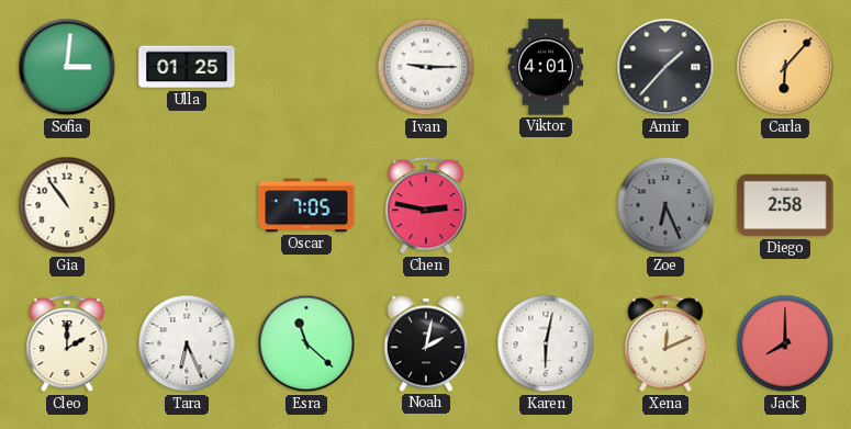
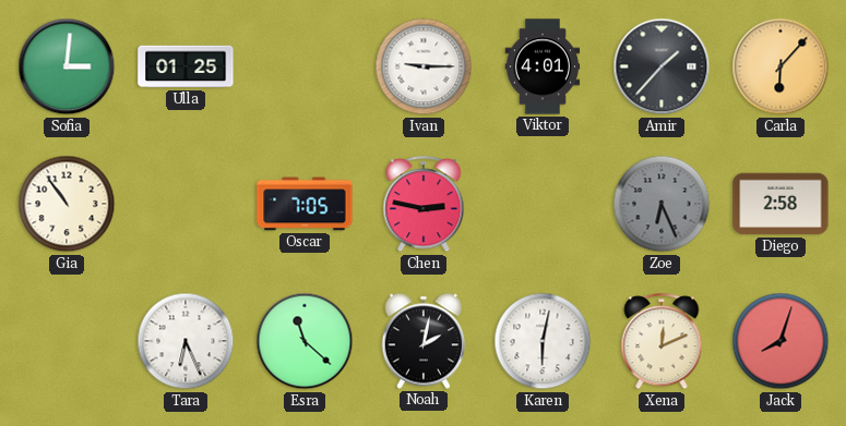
Cleo: 2:00 -> none
Jack: 8:00 -> 8:03
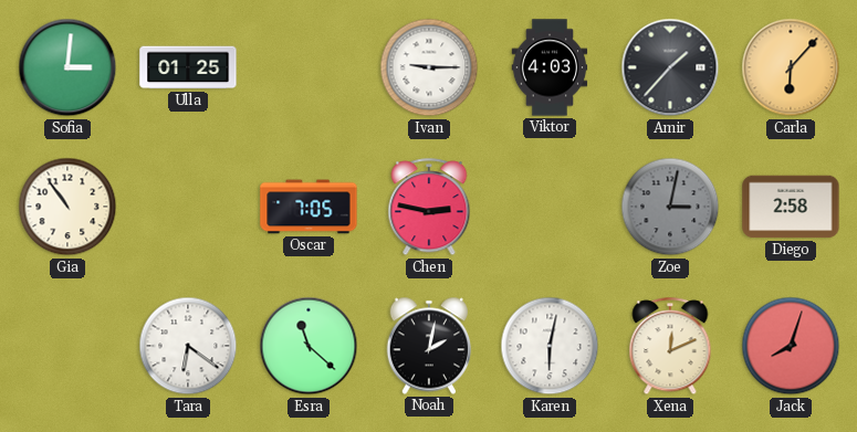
Viktor: 4:01 -> 4:03
Zoe: 6:26 -> 3:02
Tara: 6:26 -> 6:21
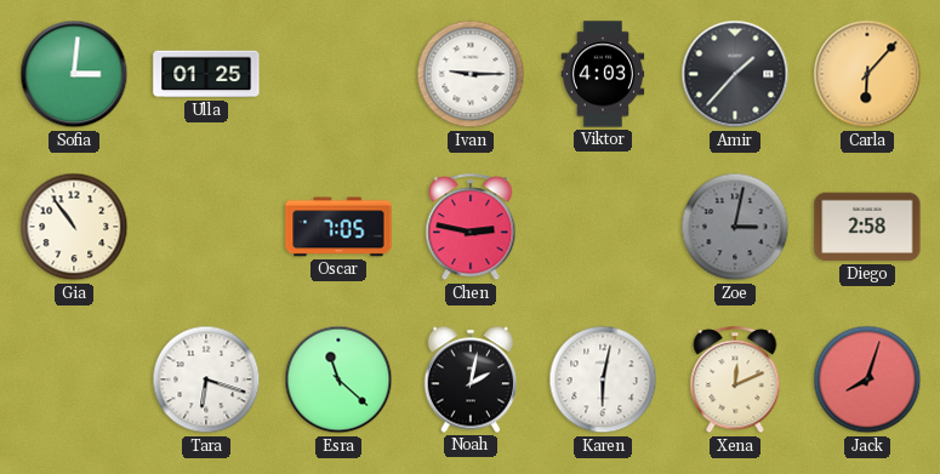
Tara: 6:21 -> 6:18
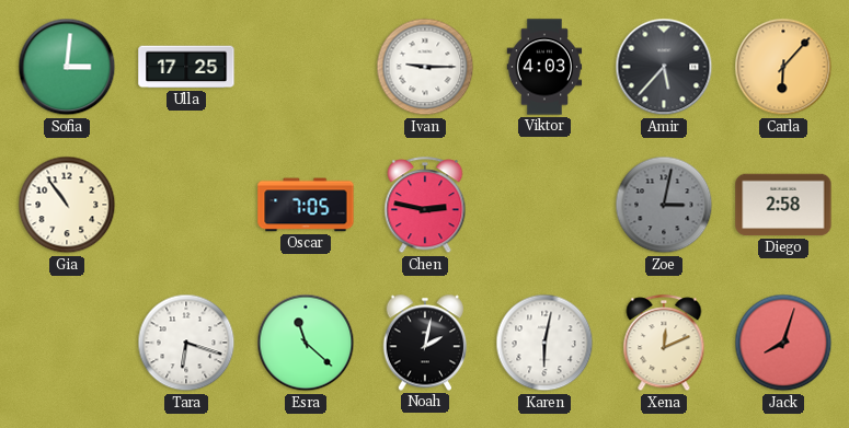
Ulla: 01:25 -> 17:25
Amir: 1:37 -> 5:37
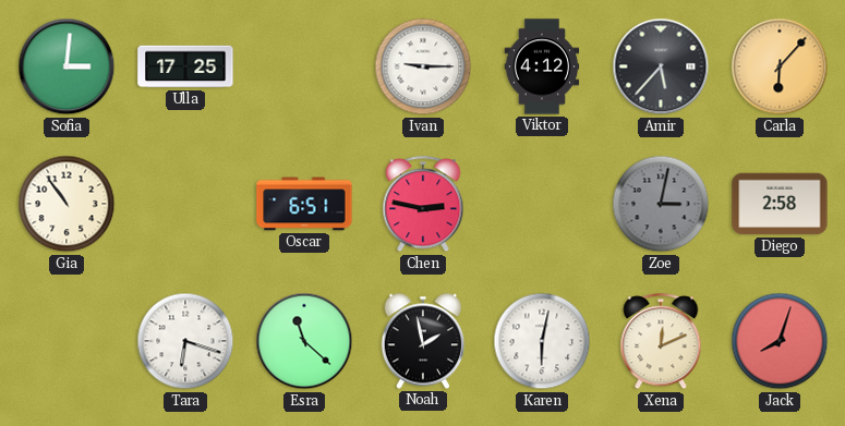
Viktor: 4:03 -> 4:12
Oscar: 7:05 -> 6:51
Noah: 2:02 -> 1:58
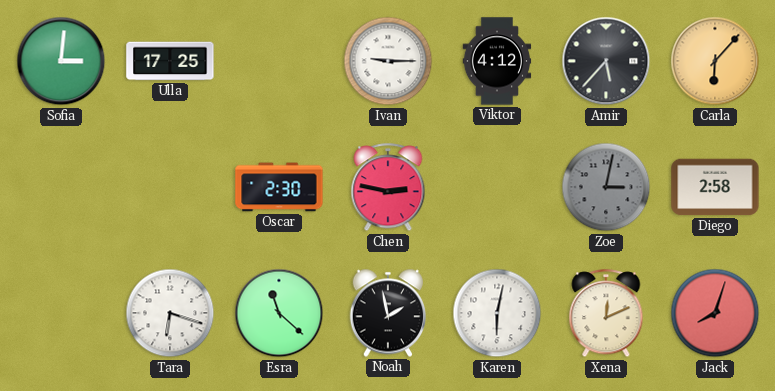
Gia: 10:54 -> none
Oscar: 6:51 -> 2:30
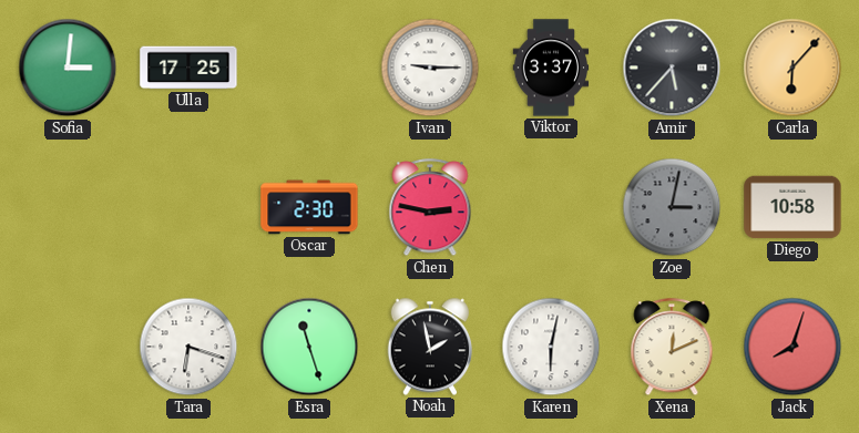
Viktor: 4:12 -> 3:37
Diego: 2:58 -> 10:58
Esra: 11:22 -> 11:27
